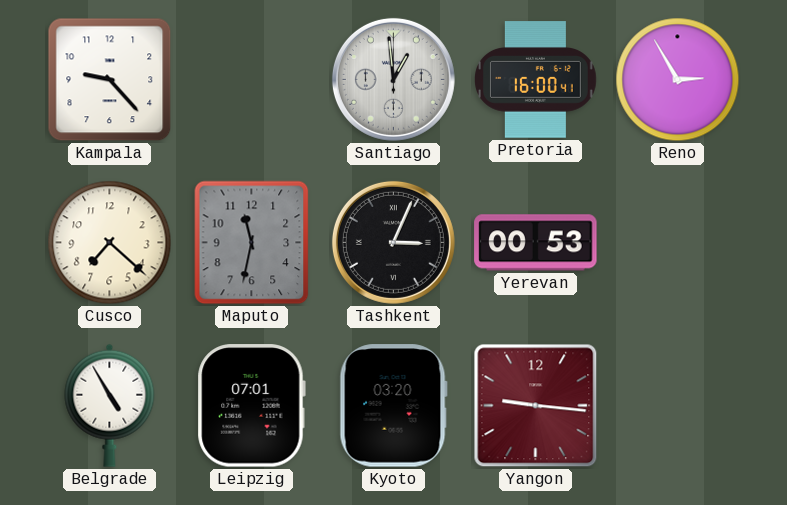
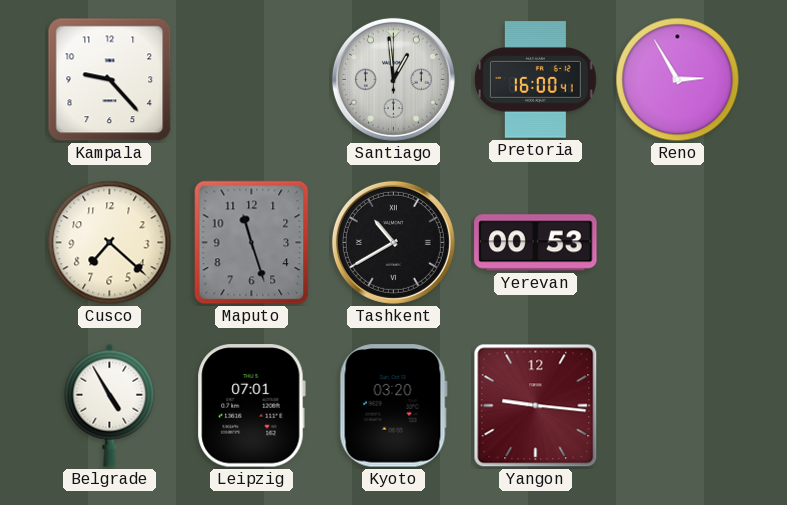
Maputo: 11:32 -> 11:27
Tashkent: 3:04 -> 10:40
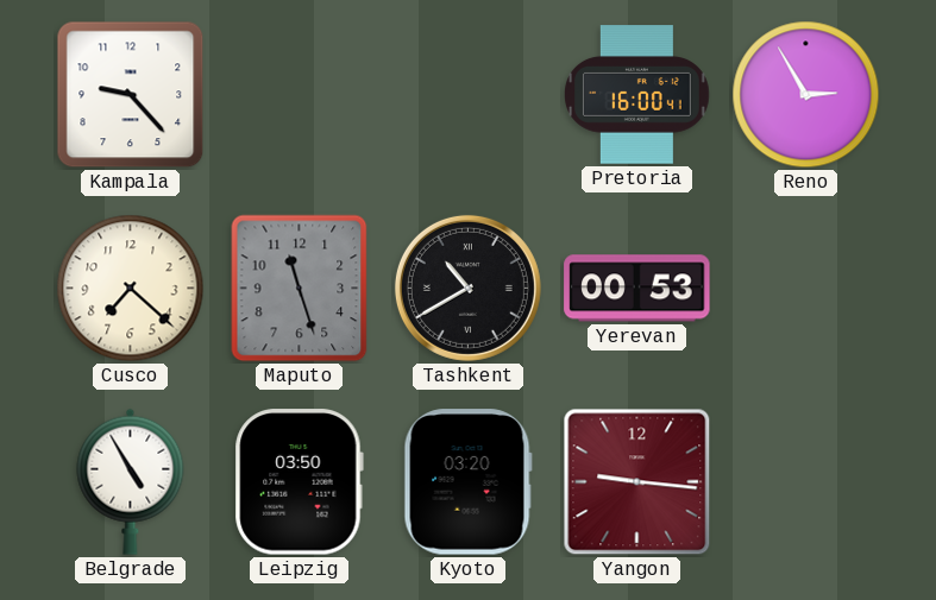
Santiago: 12:59 -> none
Leipzig: 07:01 -> 03:50
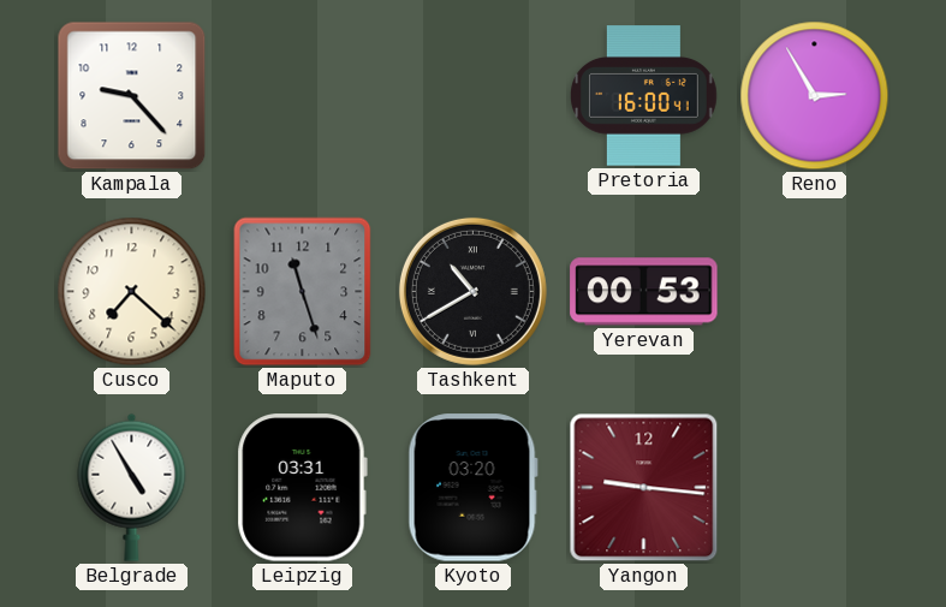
Leipzig: 03:50 -> 03:31
